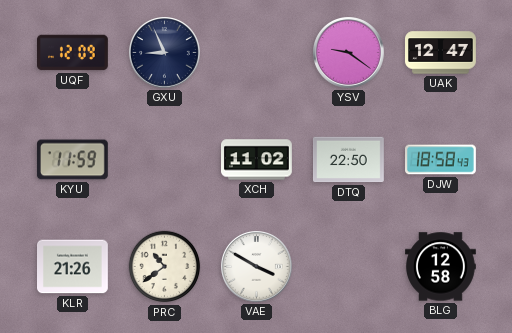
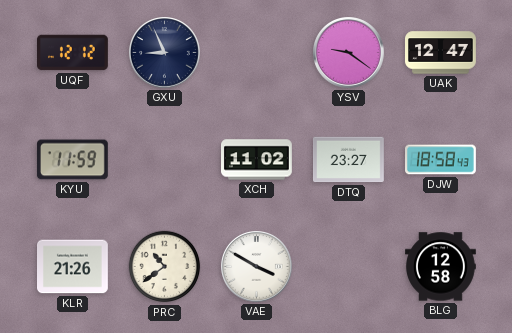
UQF: 12:09 -> 12:12
DTQ: 22:50 -> 23:27
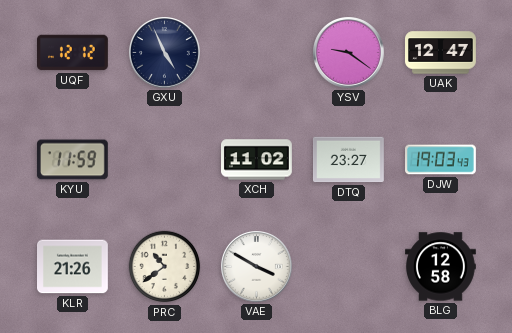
GXU: 8:56 -> 4:56
DJW: 18:58 -> 19:03
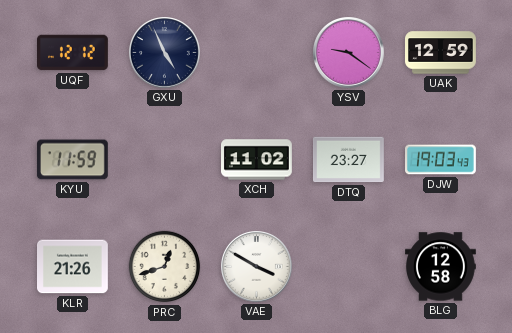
UAK: 12:47 -> 12:59
PRC: 10:39 -> 12:42
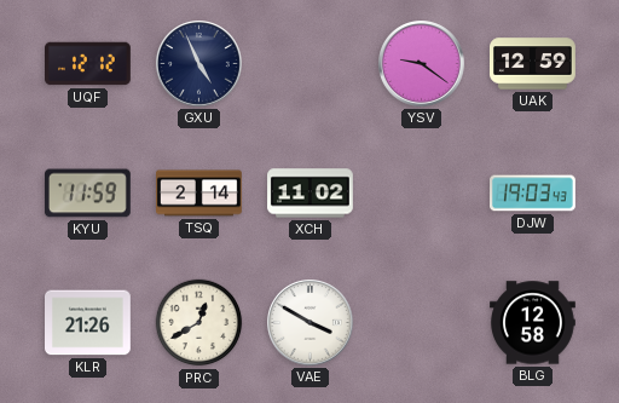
TSQ: none -> 2:14
DTQ: 23:27 -> none
PRC: 12:42 -> 12:40
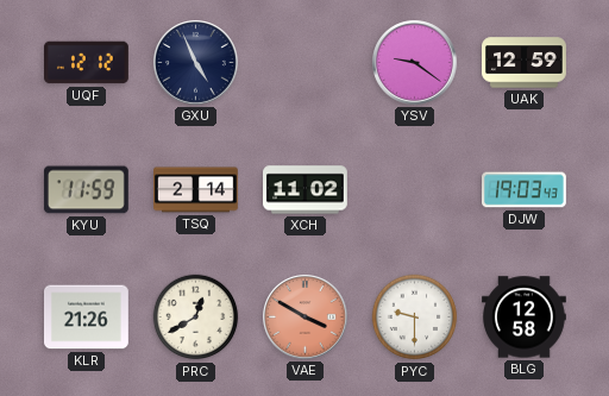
VAE dial: white -> salmon
PYC: none -> 9:30
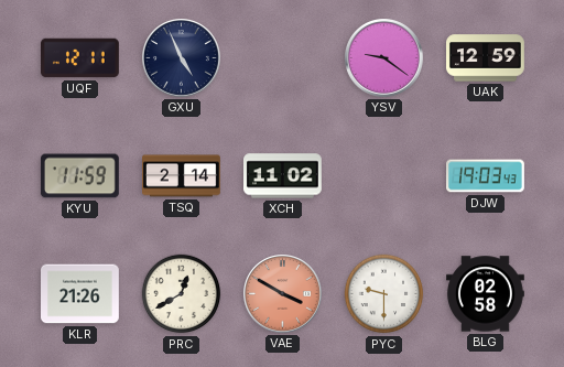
UQF: 12:12 -> 12:11
BLG: 12:58 -> 02:58
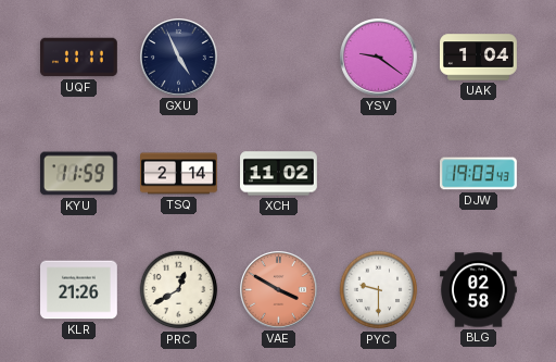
UQF: 12:11 -> 11:11
UAK: 12:59 -> 1:04
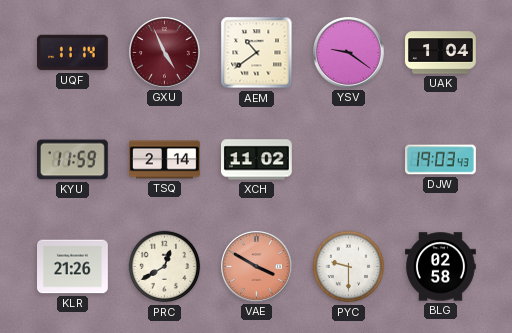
UQF: 11:11 -> 11:14
GXU dial: navy -> burgundy
AEM: none -> 10:39
